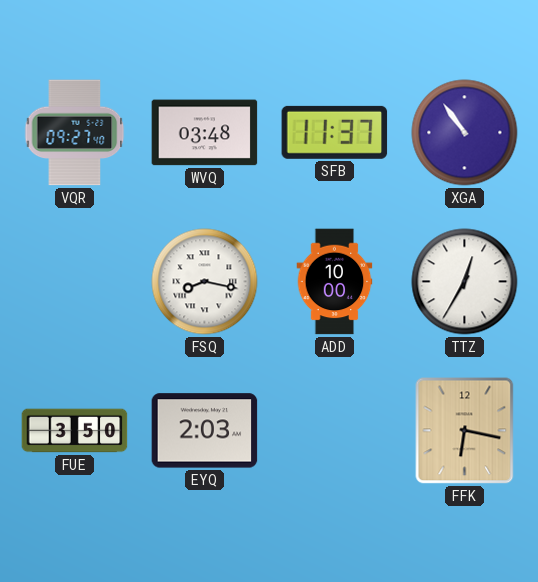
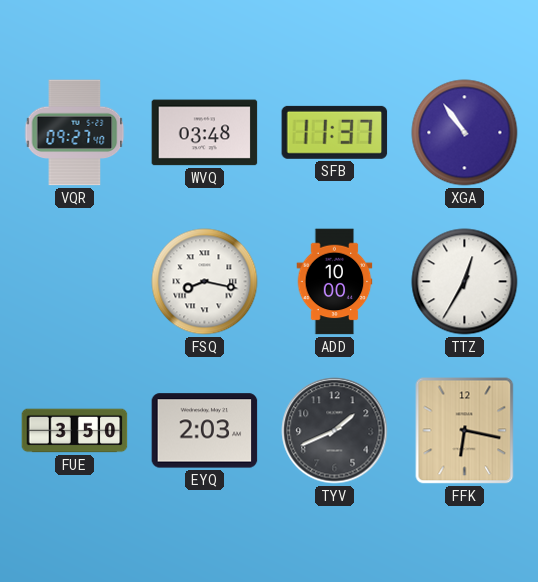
TYV: none -> 1:41
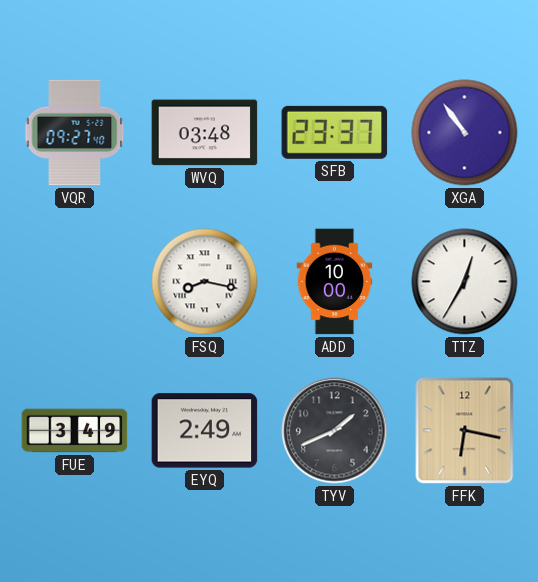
SFB: 11:37 -> 23:37
FUE: 3:50 -> 3:49
EYQ: 2:03 -> 2:49
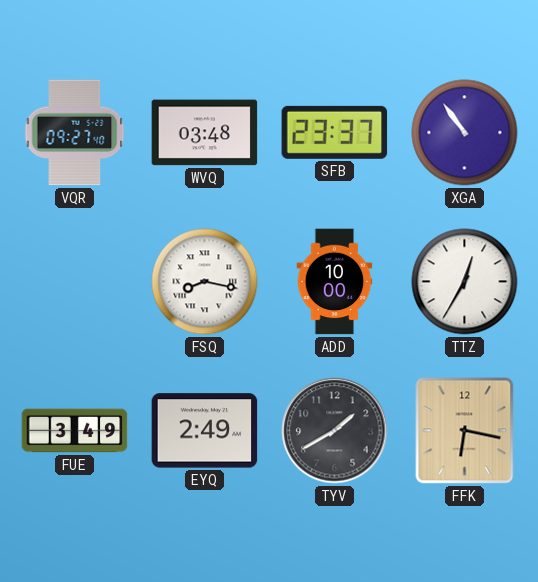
TYV: 1:41 -> 1:40
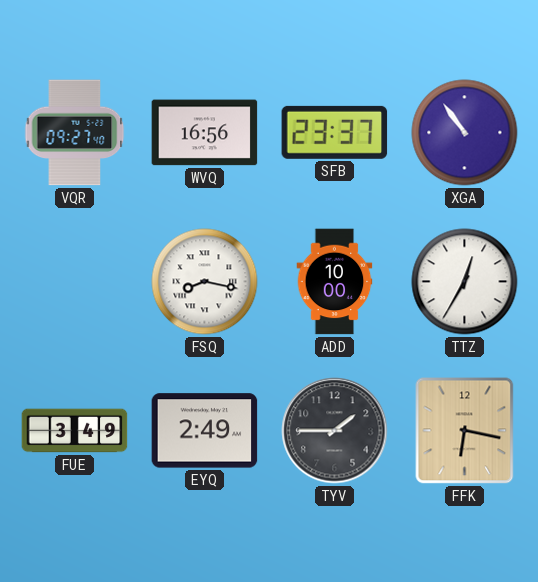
WVQ: 03:48 -> 16:56
TYV: 1:40 -> 1:45
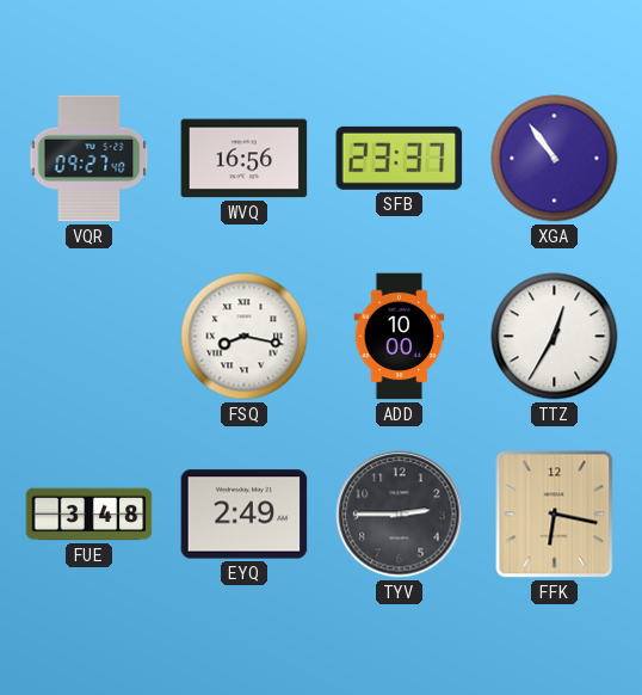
FUE: 3:49 -> 3:48
TYV: 1:45 -> 2:45
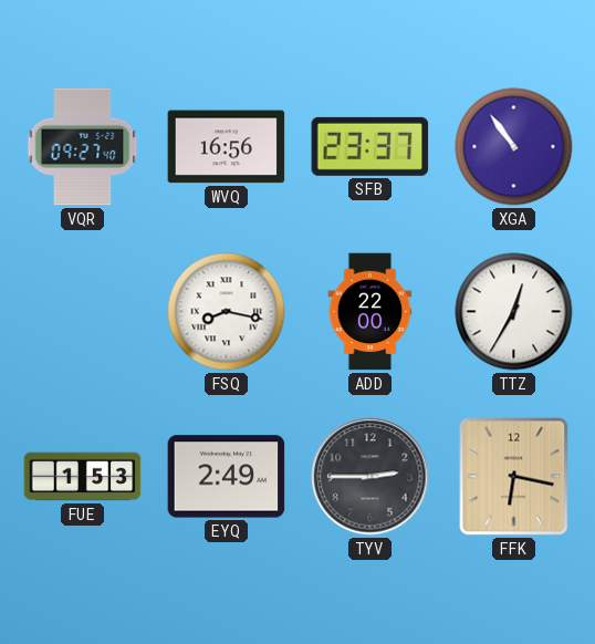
ADD: 10:00 -> 22:00
FUE: 3:48 -> 1:53
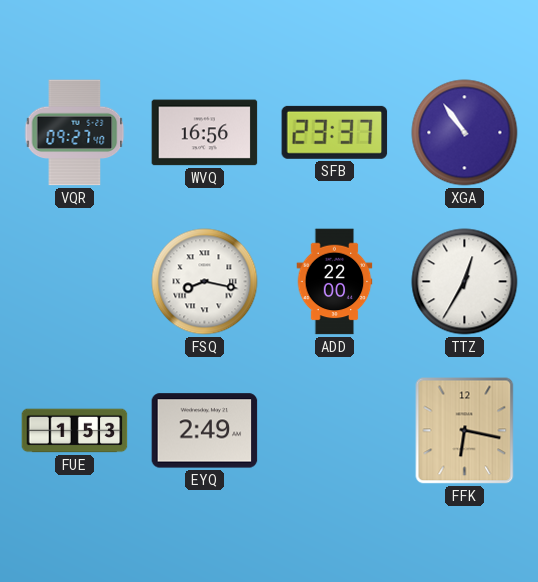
TYV: 2:45 -> none
